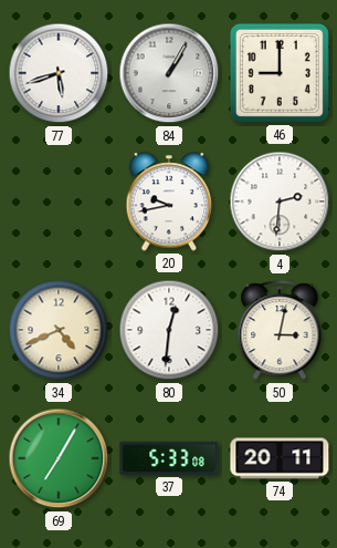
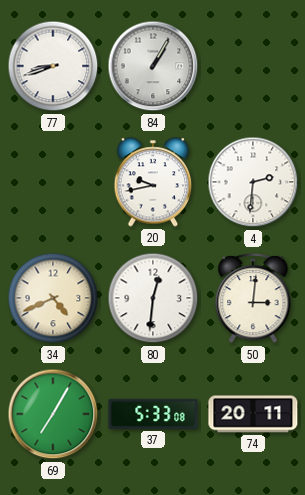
77: 5:42 -> 8:42
46: 9:00 -> none
50: 3:02 -> 3:01
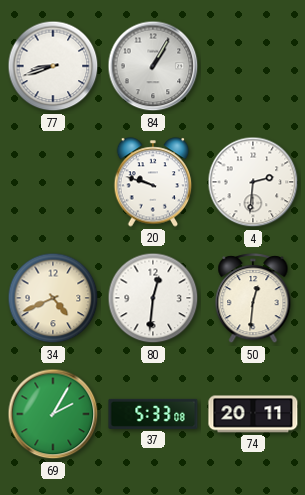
20: 9:43 -> 9:48
50: 3:01 -> 12:31
69: 7:05 -> 2:05
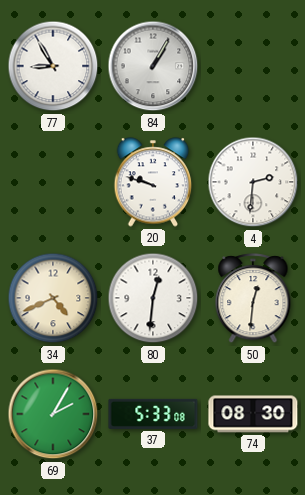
77: 8:42 -> 8:55
74: 20:11 -> 08:30
